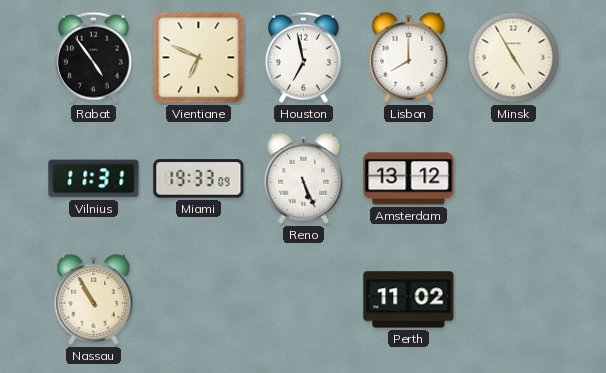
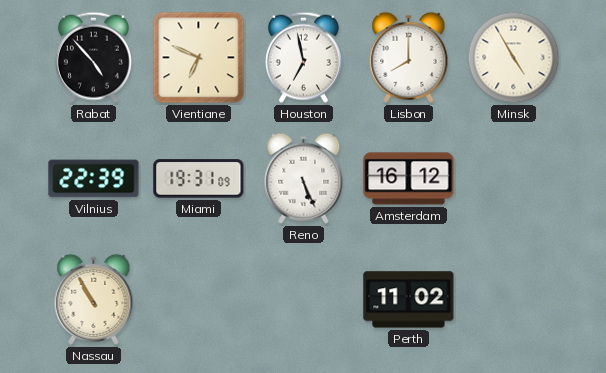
Rabat: 4:54 -> 4:53
Vilnius: 11:31 -> 22:39
Miami: 19:33 -> 19:31
Amsterdam: 13:12 -> 16:12
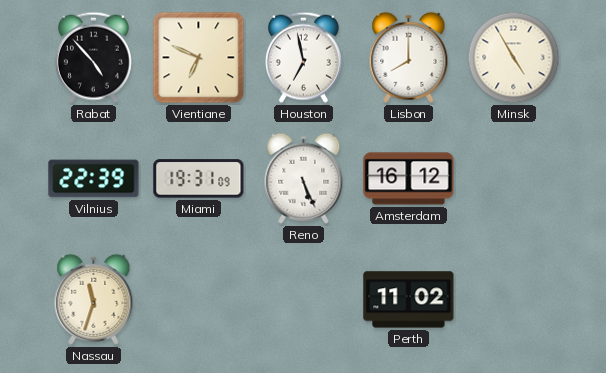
Nassau: 10:55 -> 11:33
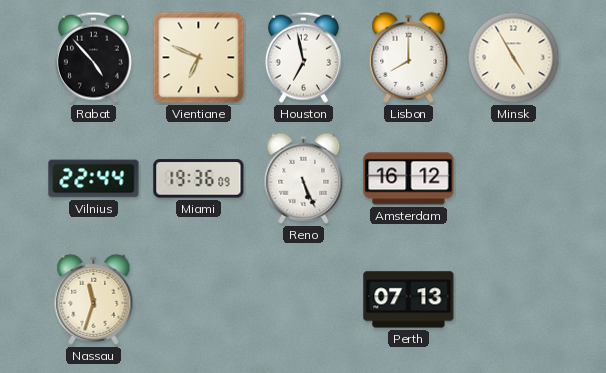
Vilnius: 22:39 -> 22:44
Miami: 19:31 -> 19:36
Perth: 11:02 -> 07:13
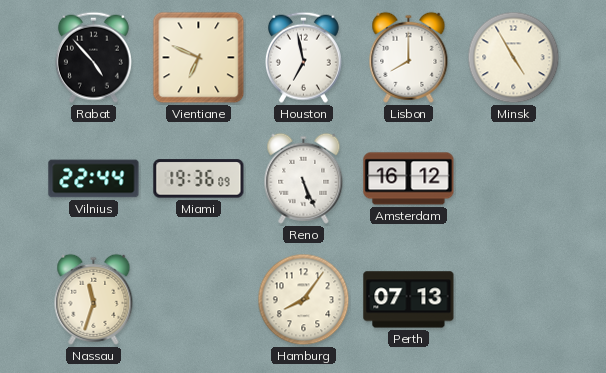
Hamburg: none -> 8:06
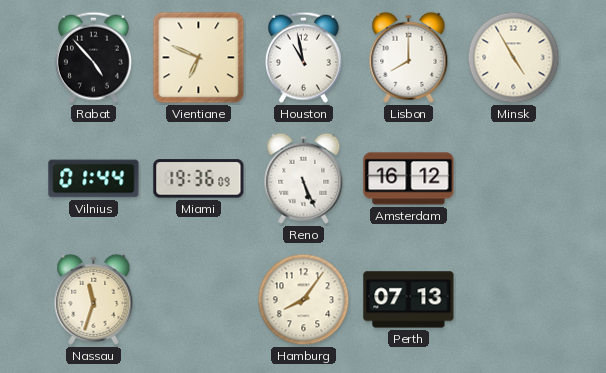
Houston: 6:58 -> 10:58
Vilnius: 22:44 -> 01:44
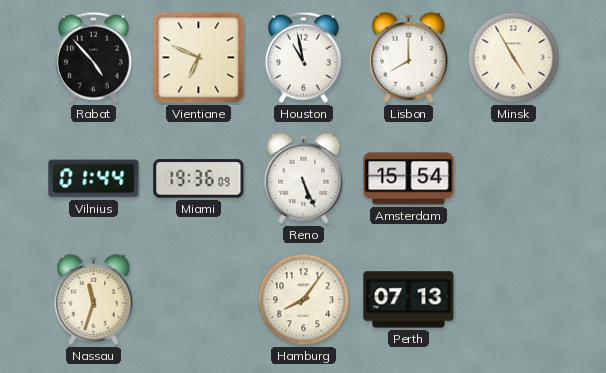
Amsterdam: 16:12 -> 15:54
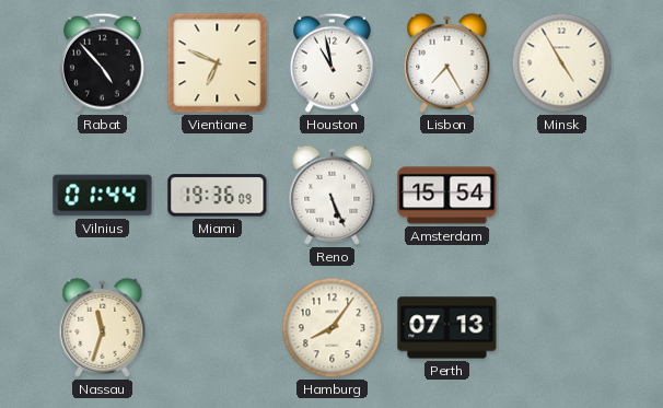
Lisbon: 8:00 -> 7:25
